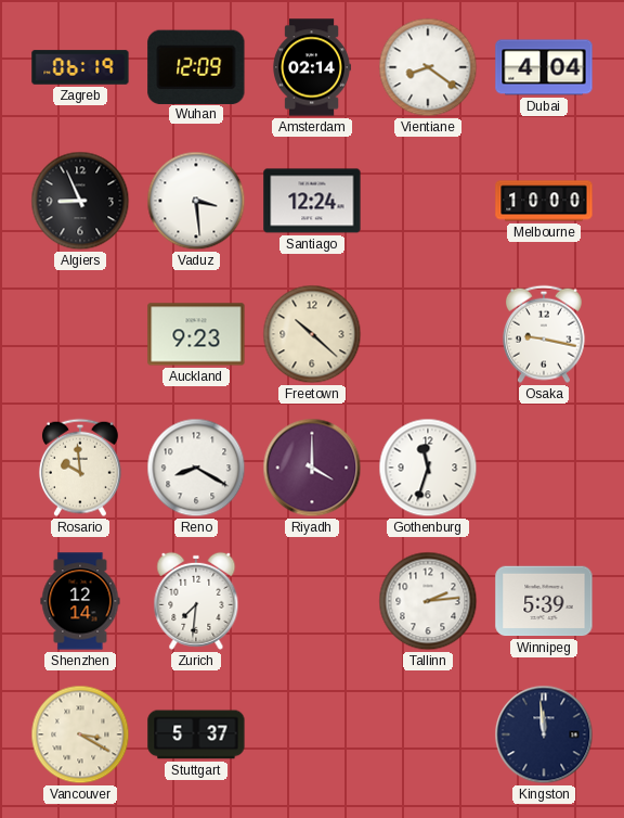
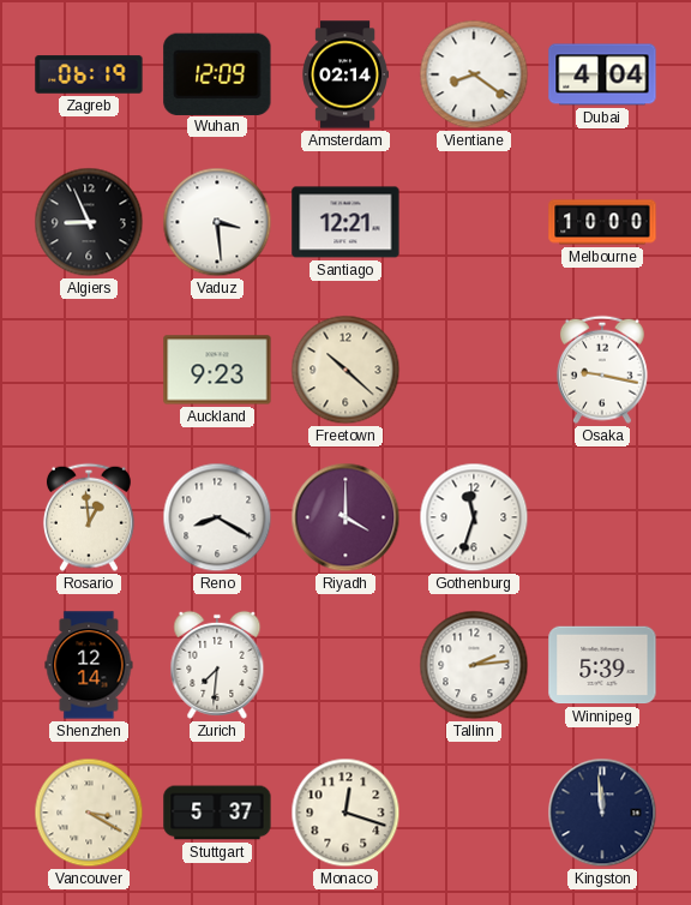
Santiago: 12:24 -> 12:21
Rosario: 9:59 -> 12:59
Monaco: none -> 12:18
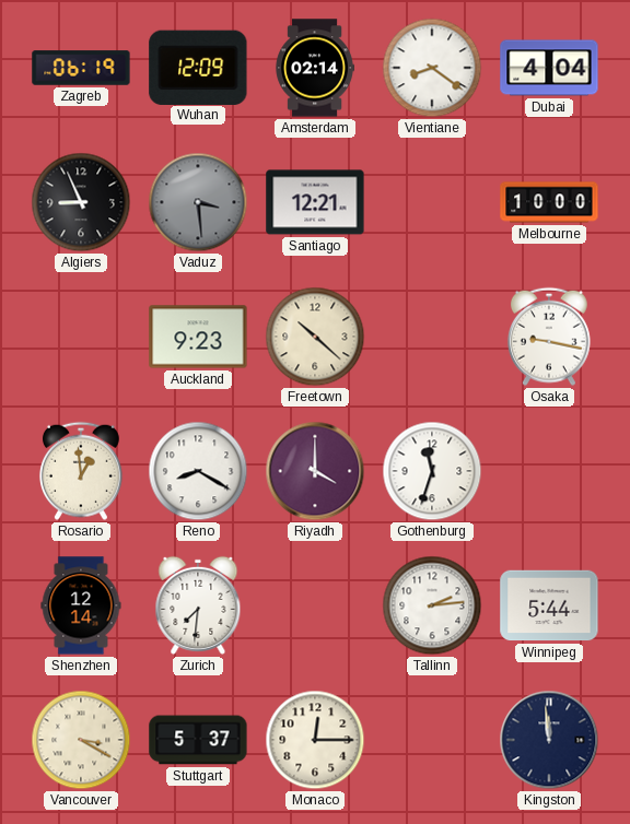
Vaduz dial: white -> grey
Winnipeg: 5:39 -> 5:44
Monaco: 12:18 -> 12:15
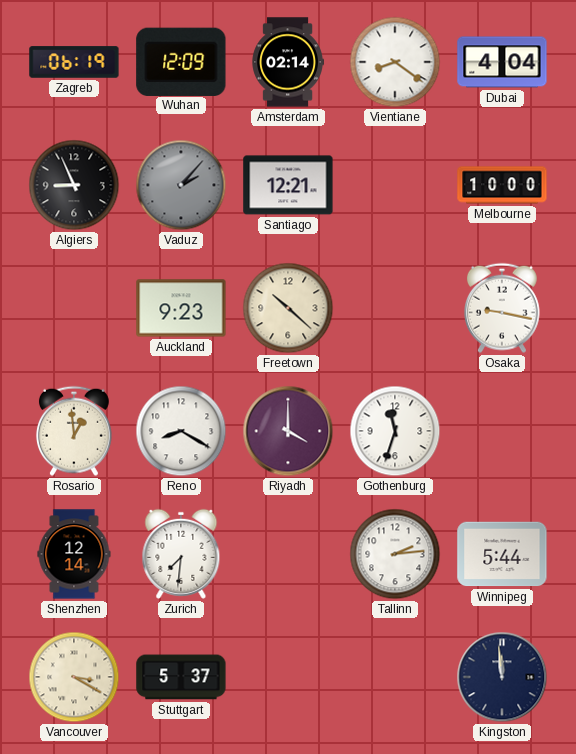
Vaduz: 3:29 -> 2:07
Monaco: 12:15 -> none
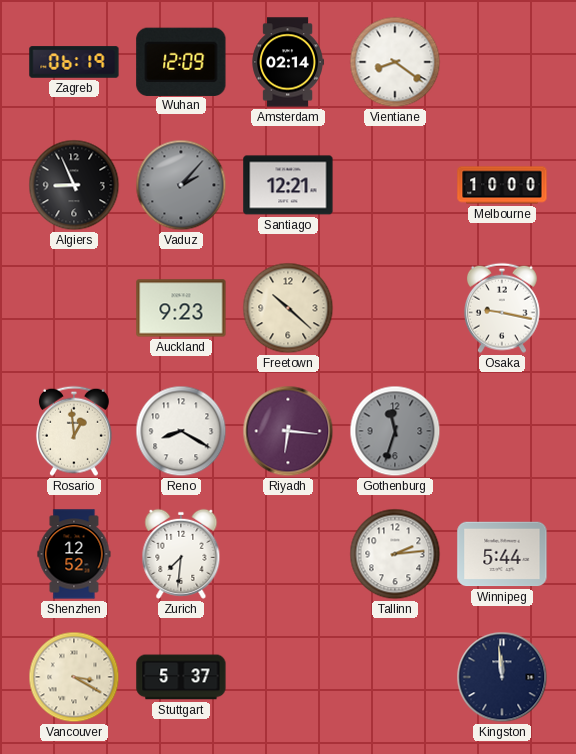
Dubai: 4:04 -> none
Riyadh: 4:00 -> 6:16
Gothenburg dial: white -> grey
Shenzhen: 12:14 -> 12:52
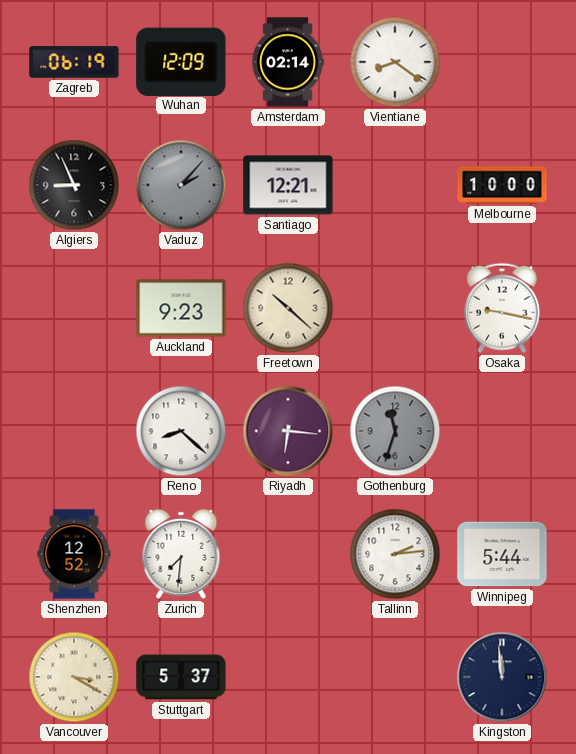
Rosario: 12:59 -> none
Reno: 8:20 -> 8:22
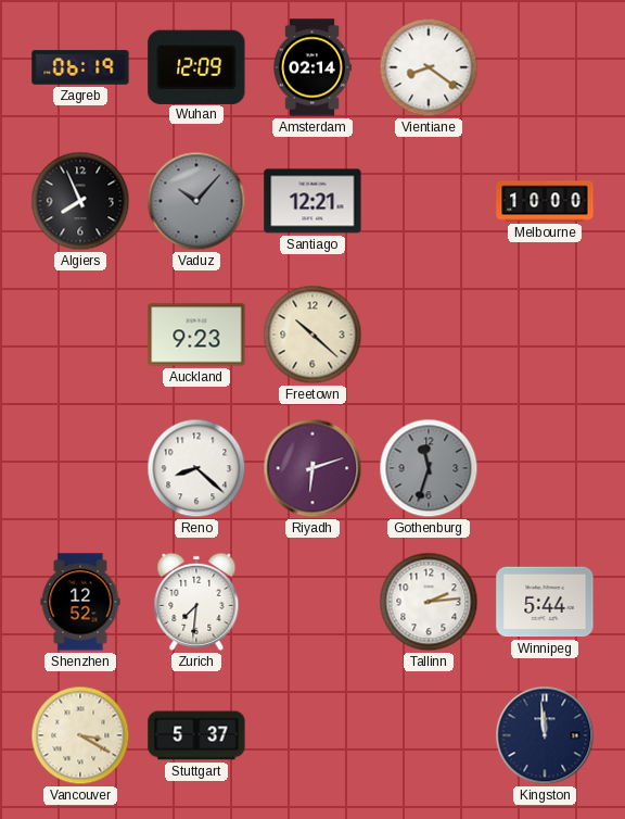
Algiers: 8:56 -> 7:56
Vaduz: 2:07 -> 10:07
Osaka: 9:17 -> none
Riyadh: 6:16 -> 6:12
